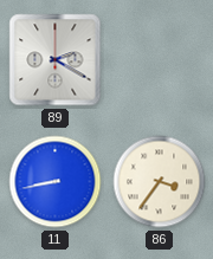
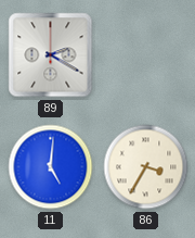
11: 8:43 -> 5:01
86: 3:36 -> 3:35
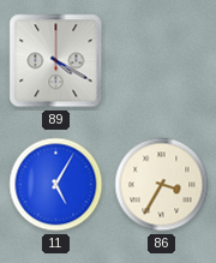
89: 2:20 -> 4:20
11: 5:01 -> 5:05
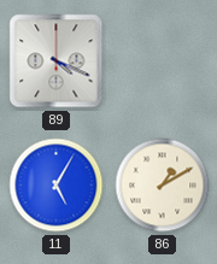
89: 4:20 -> 4:19
86: 3:35 -> 1:10
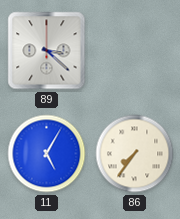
89: 4:19 -> 3:22
86: 1:10 -> 7:36
